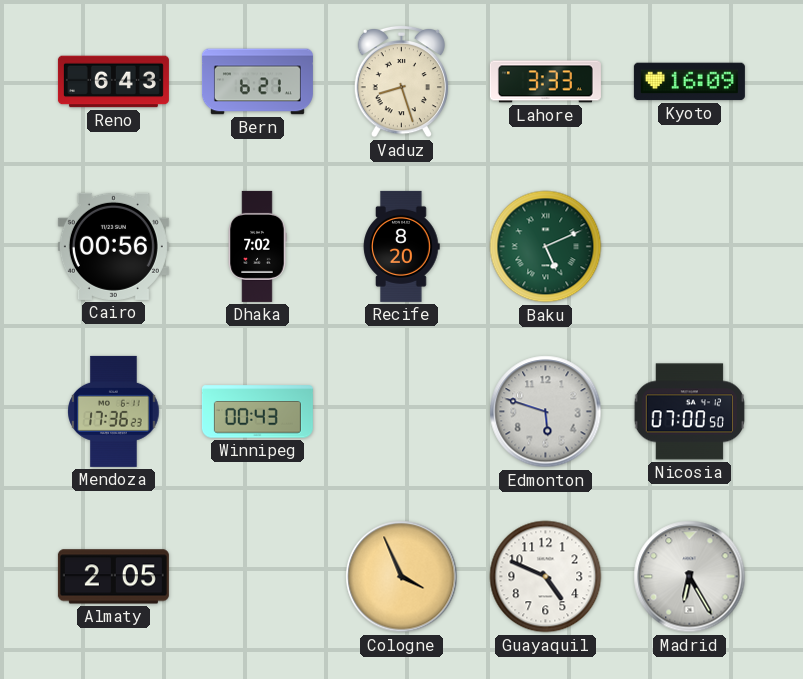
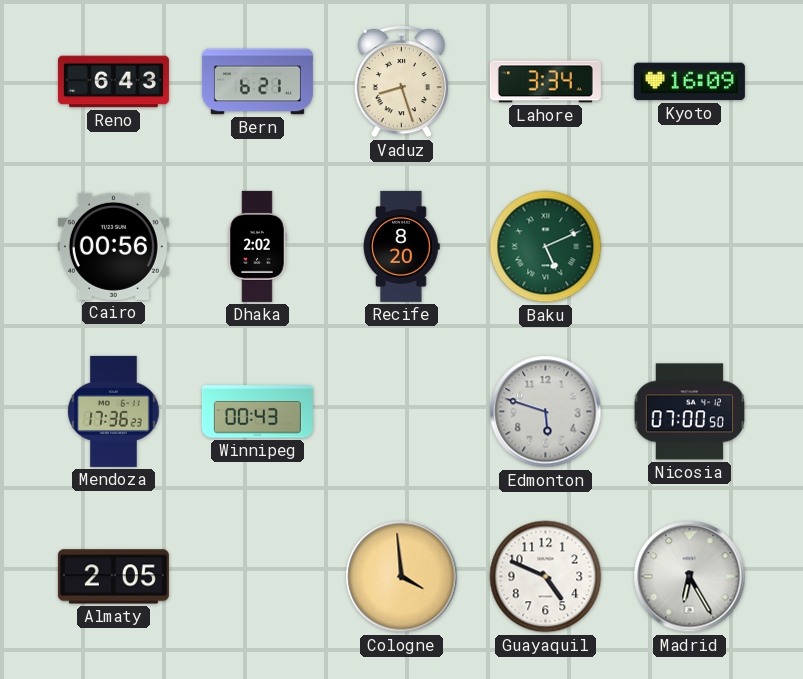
Lahore: 3:33 -> 3:34
Dhaka: 7:02 -> 2:02
Cologne: 3:56 -> 3:59
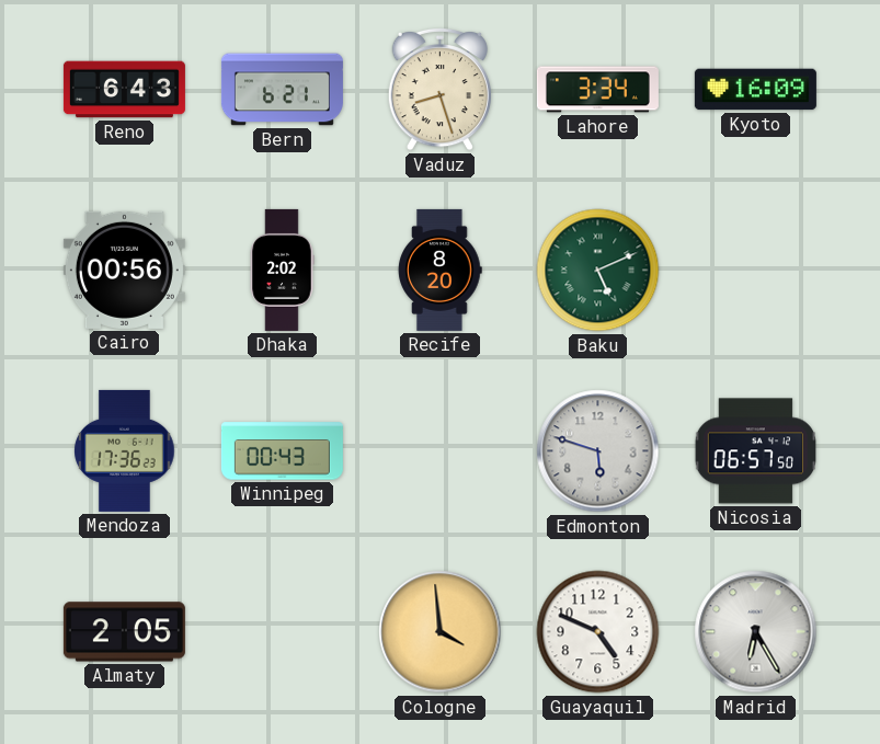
Nicosia: 07:00 -> 06:57
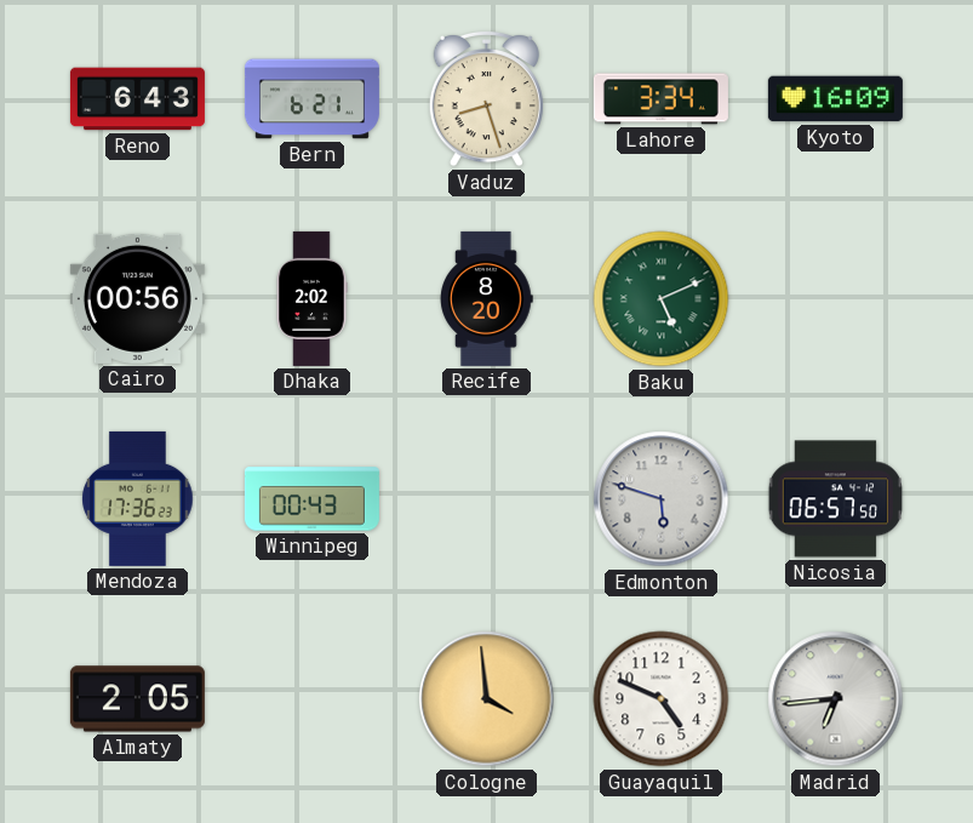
Madrid: 6:25 -> 6:44
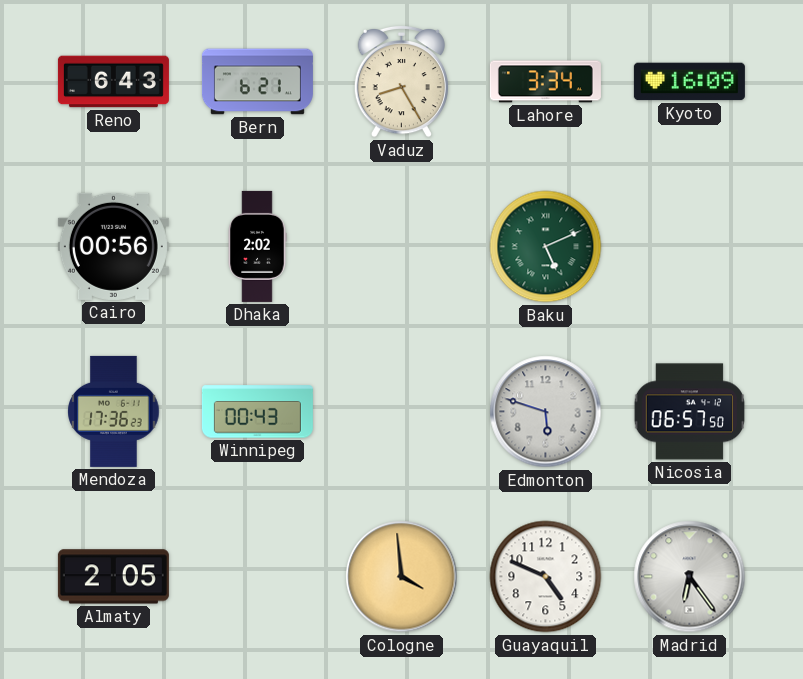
Vaduz: 8:27 -> 8:25
Recife: 8:20 -> none
Madrid: 6:44 -> 6:24
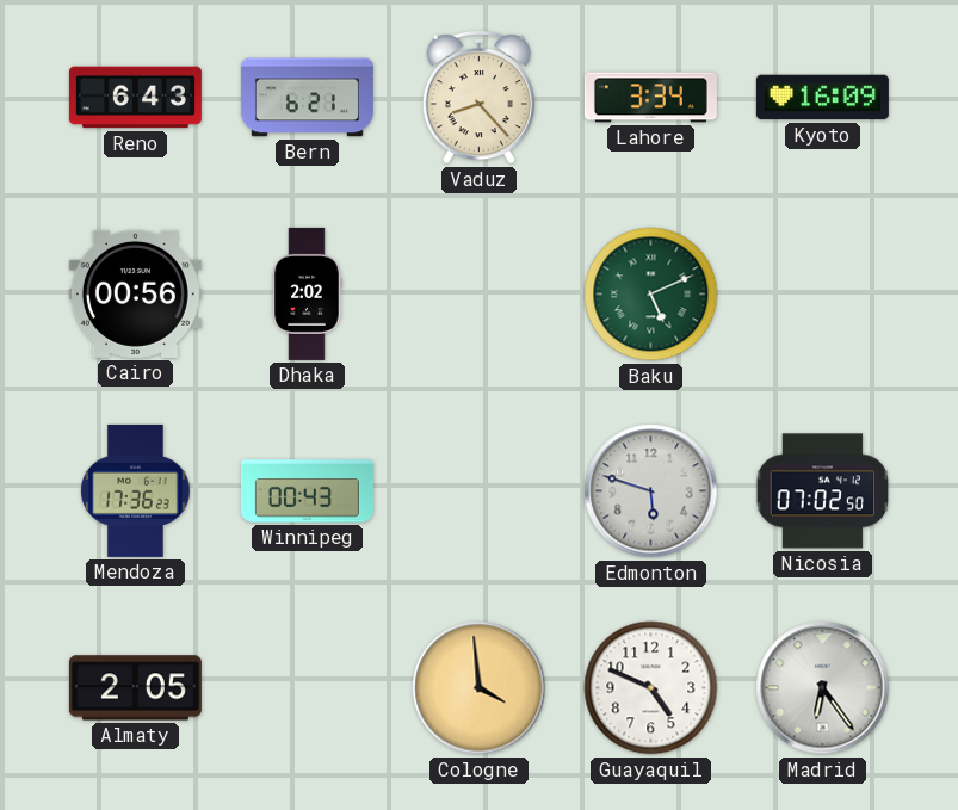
Vaduz: 8:25 -> 8:23
Nicosia: 06:57 -> 07:02
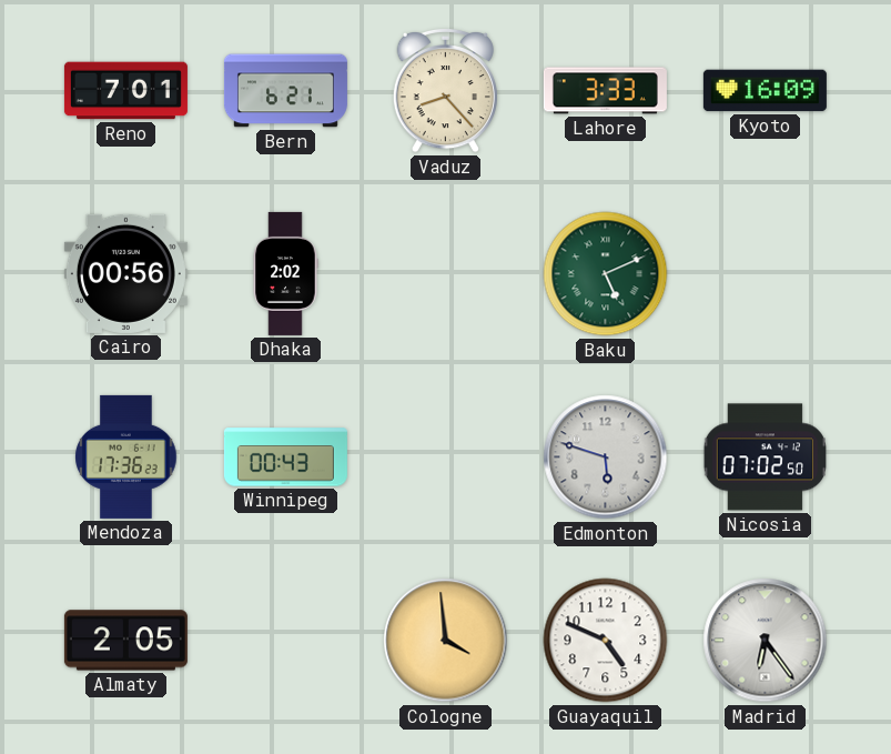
Reno: 6:43 -> 7:01
Lahore: 3:34 -> 3:33
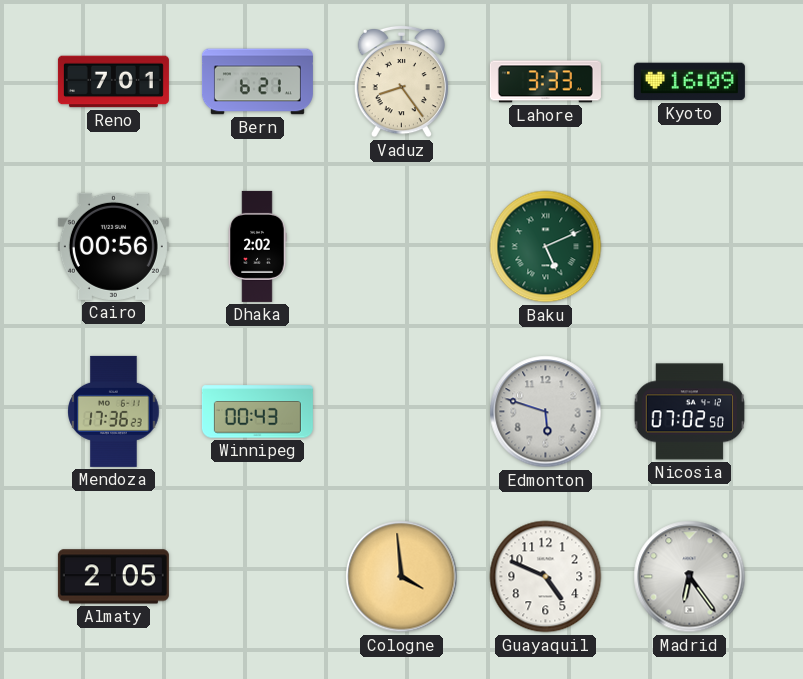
Vaduz: 8:23 -> 8:24
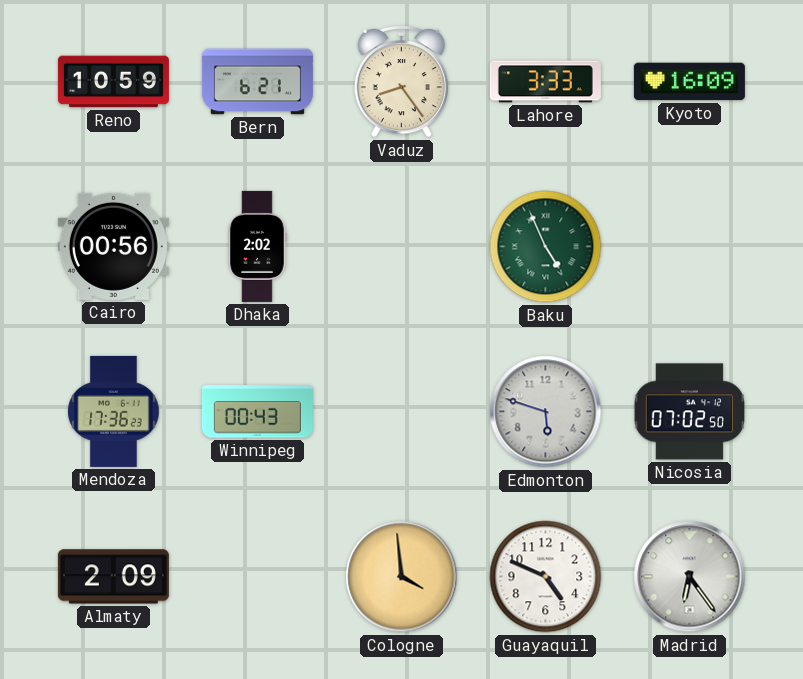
Reno: 7:01 -> 10:59
Baku: 5:11 -> 4:56
Almaty: 2:05 -> 2:09
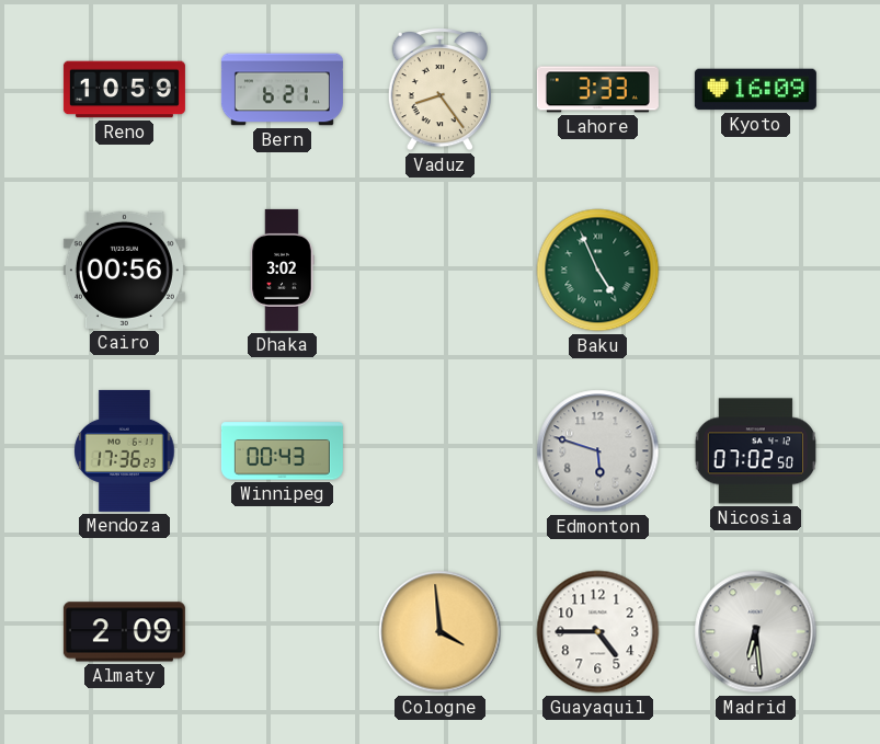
Dhaka: 2:02 -> 3:02
Guayaquil: 4:49 -> 4:45
Madrid: 6:24 -> 6:29
